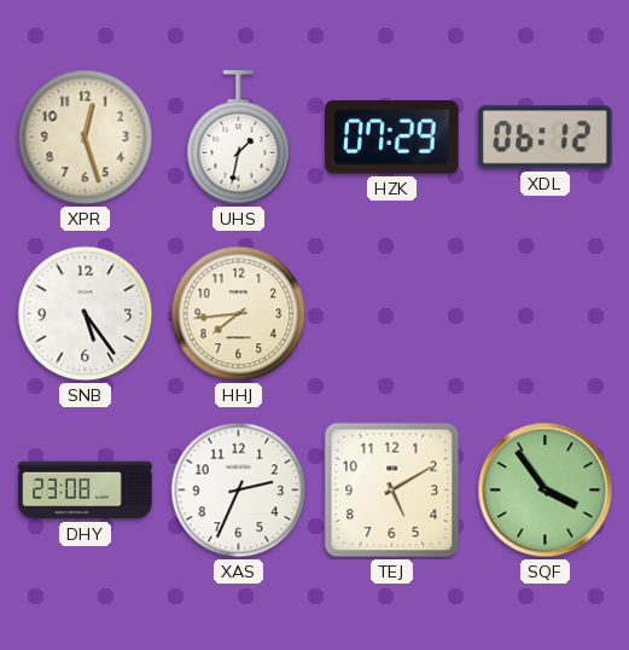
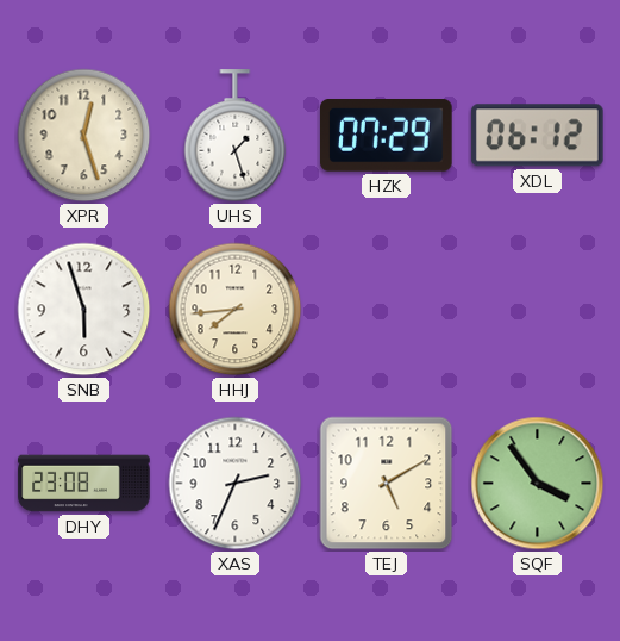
UHS: 1:32 -> 1:27
SNB: 5:24 -> 5:57
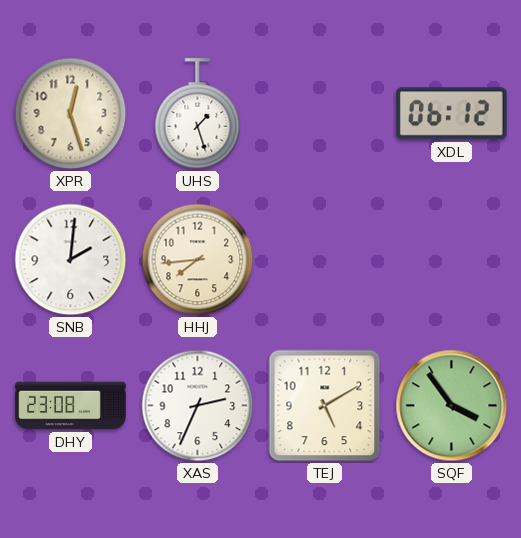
HZK: 07:29 -> none
SNB: 5:57 -> 2:01
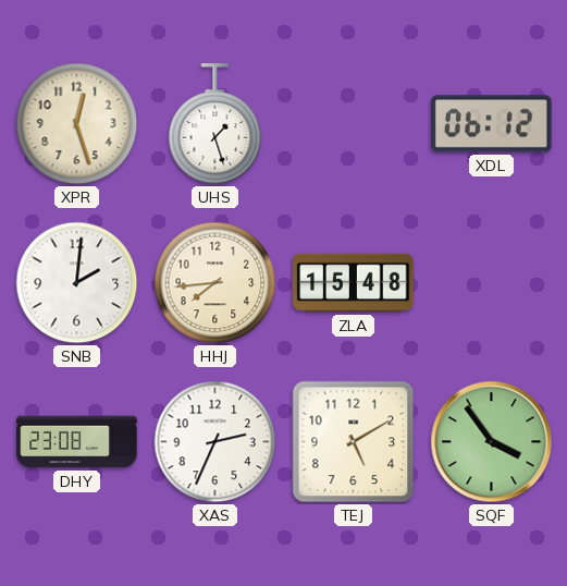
ZLA: none -> 15:48
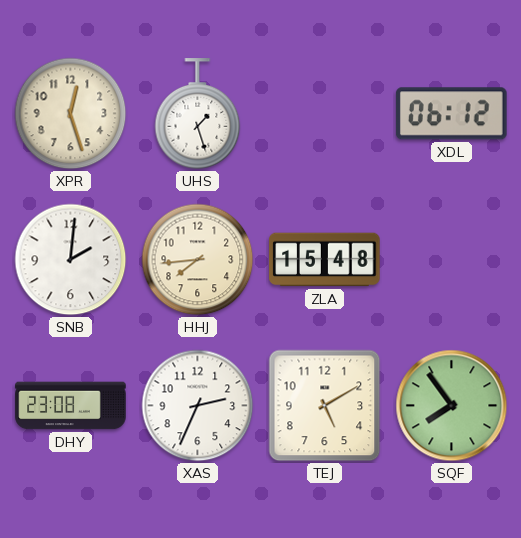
SQF: 3:54 -> 7:54
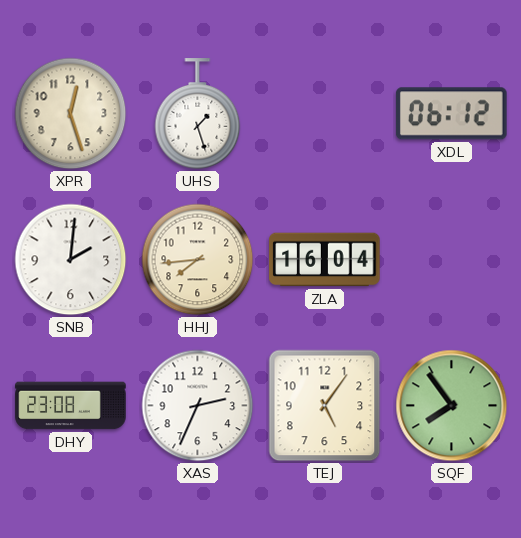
ZLA: 15:48 -> 16:04
TEJ: 5:10 -> 5:06
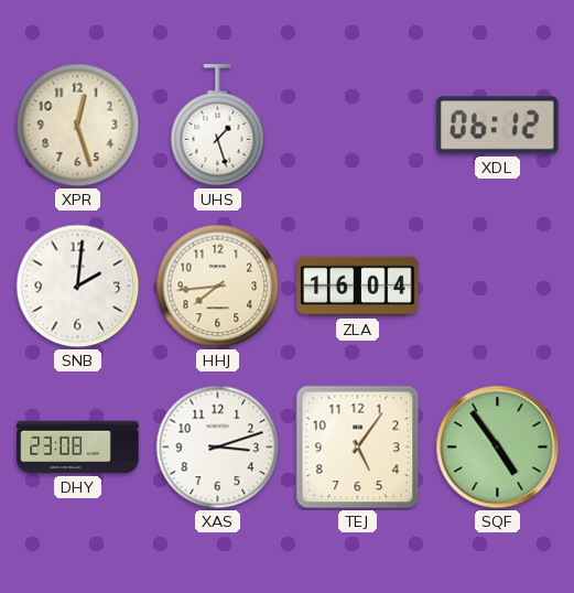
XAS: 2:34 -> 3:12
SQF: 7:54 -> 4:54
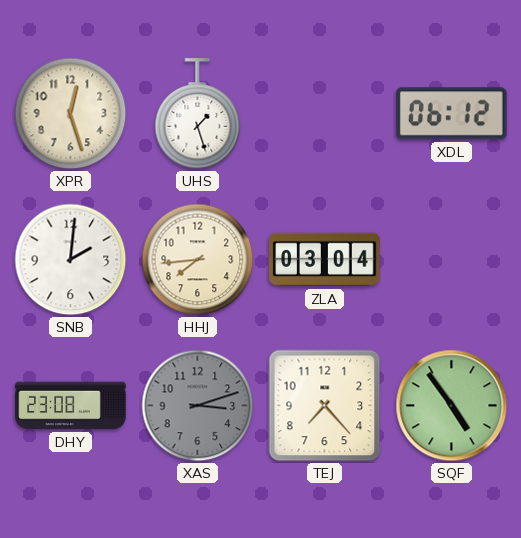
ZLA: 16:04 -> 03:04
XAS dial: white -> grey
TEJ: 5:06 -> 7:23
